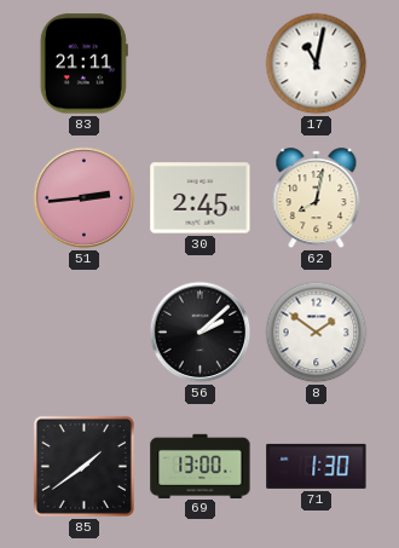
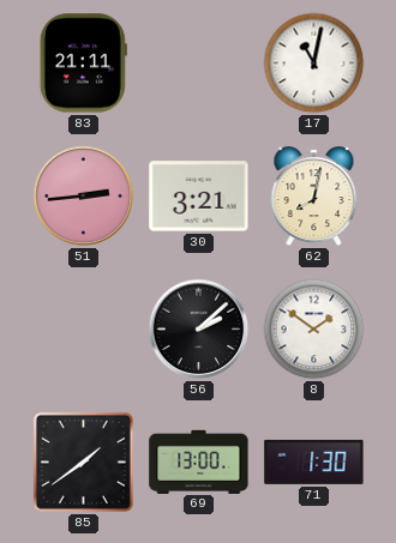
30: 2:45 -> 3:21
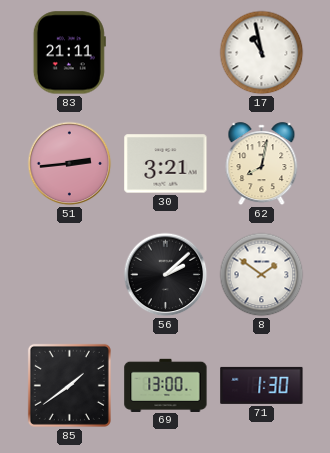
17: 11:02 -> 10:58
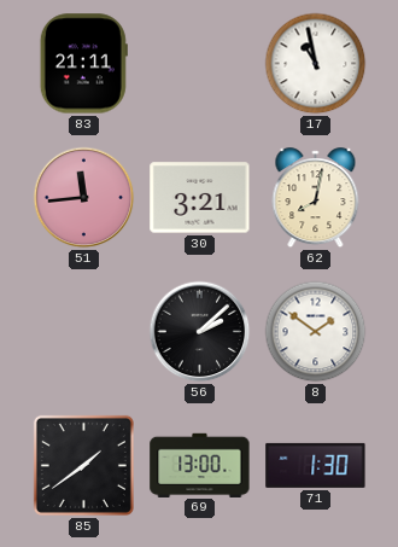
51: 2:44 -> 11:44
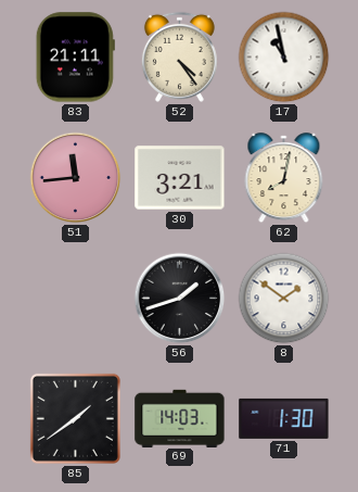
52: none -> 4:24
56: 2:08 -> 1:42
69: 13:00 -> 14:03
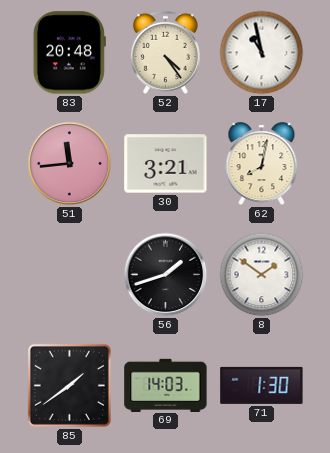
83: 21:11 -> 20:48
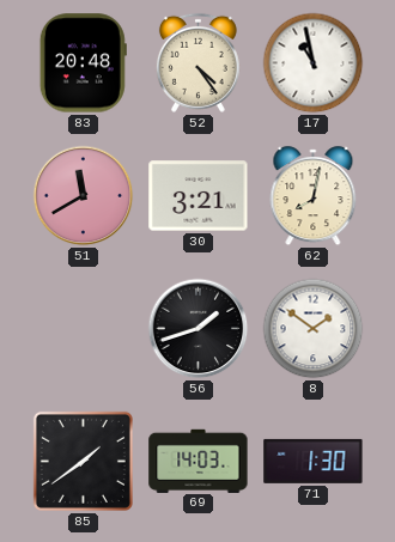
51: 11:44 -> 11:40
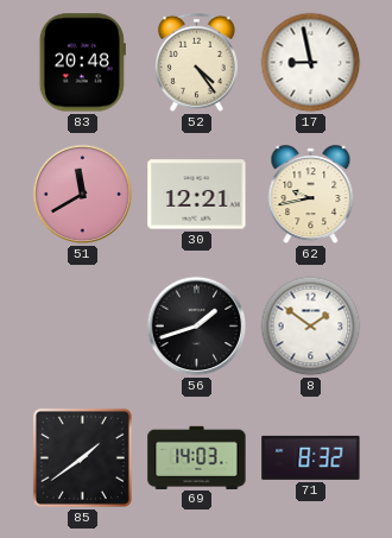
17: 10:58 -> 8:58
30: 3:21 -> 12:21
62: 8:02 -> 9:43
71: 1:30 -> 8:32
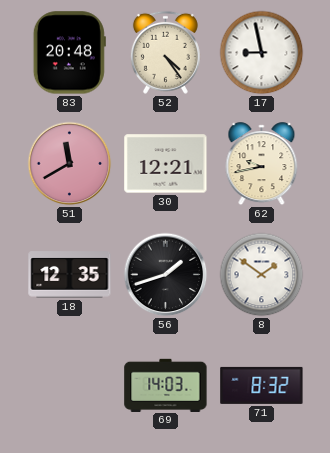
18: none -> 12:35
85: 1:39 -> none
